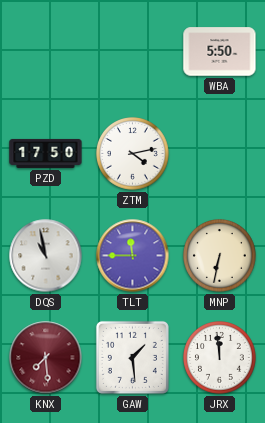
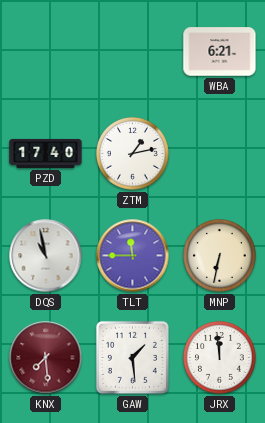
WBA: 5:50 -> 6:21
PZD: 17:50 -> 17:40
ZTM: 4:13 -> 1:13
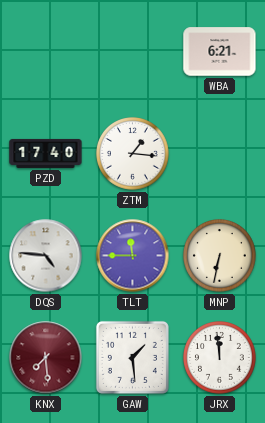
ZTM: 1:13 -> 1:16
DQS: 10:58 -> 4:46
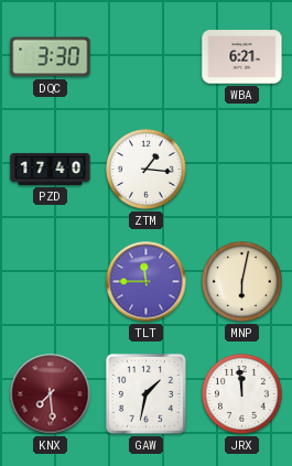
DQC: none -> 3:30
DQS: 4:46 -> none
MNP: 6:32 -> 6:02
GAW: 1:29 -> 1:32
